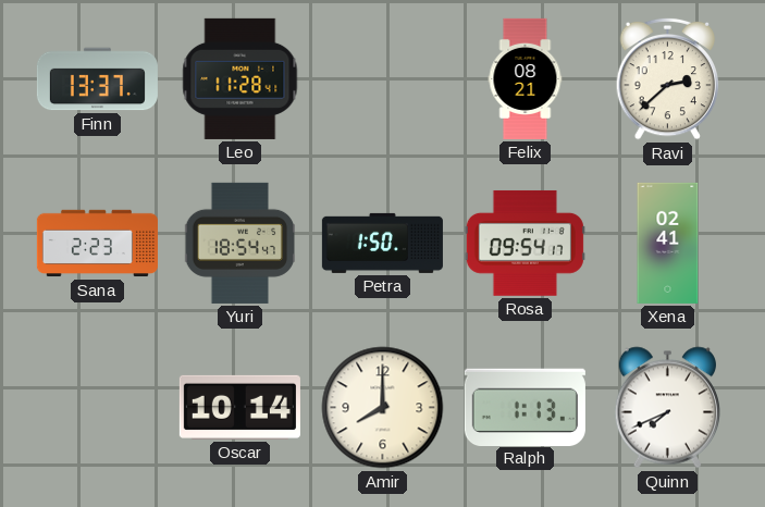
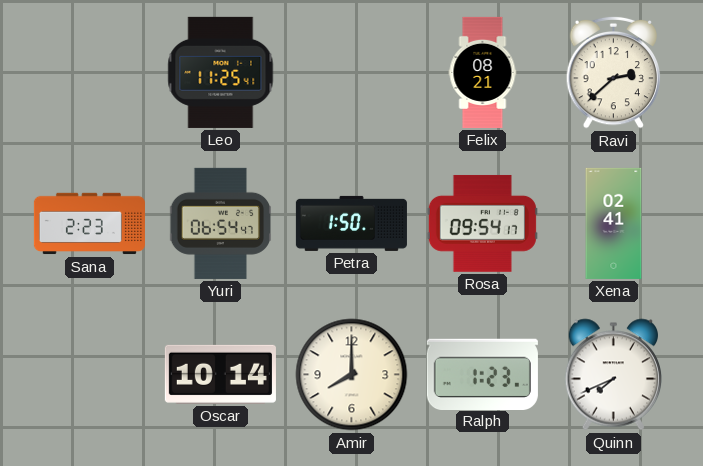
Finn: 13:37 -> none
Leo: 11:28 -> 11:25
Yuri: 18:54 -> 06:54
Ralph: 1:13 -> 1:23
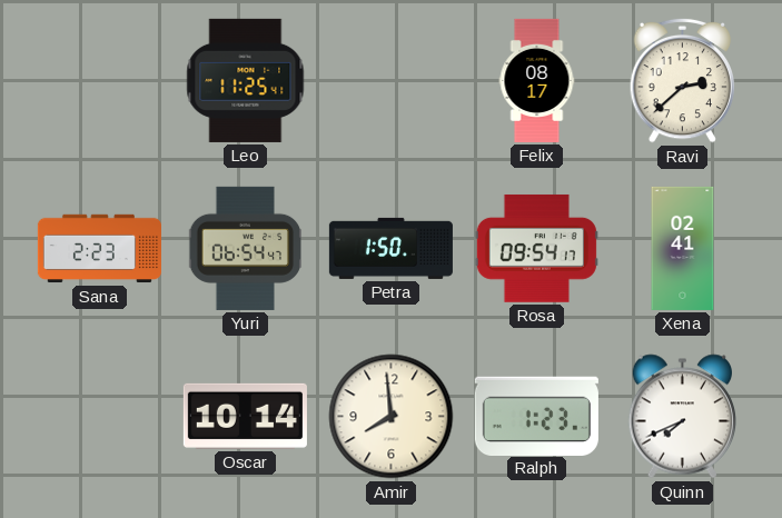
Felix: 08:21 -> 08:17
Amir: 8:00 -> 7:59
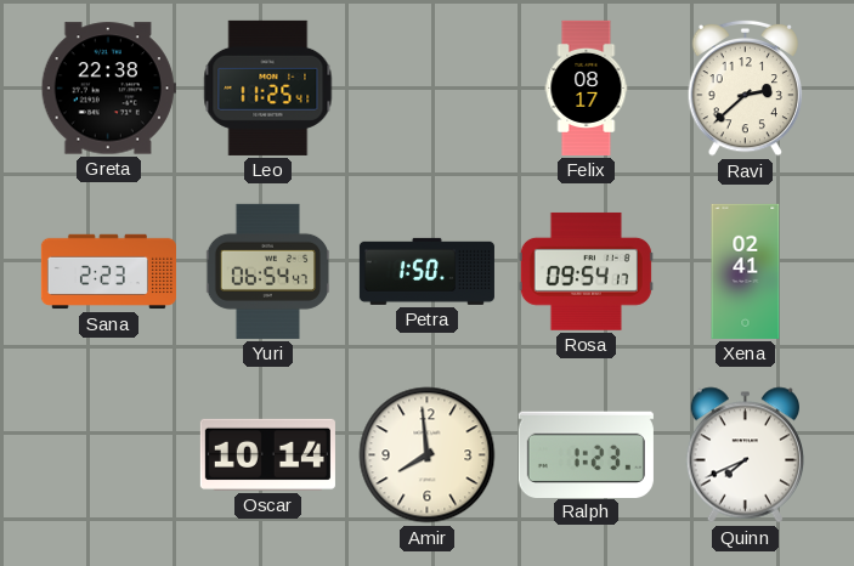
Greta: none -> 22:38
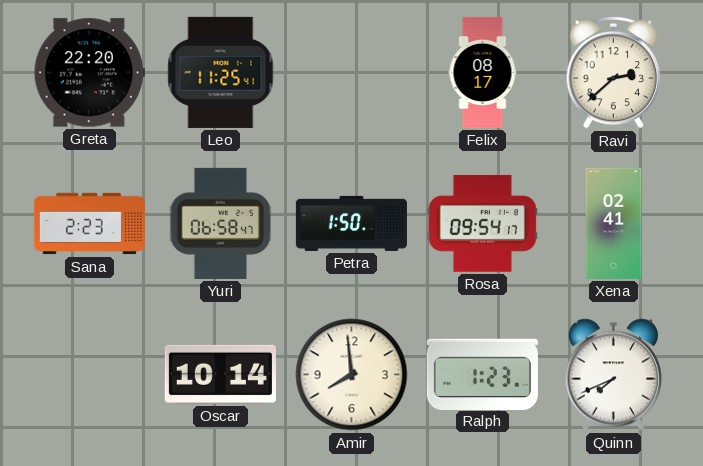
Greta: 22:38 -> 22:20
Yuri: 06:54 -> 06:58
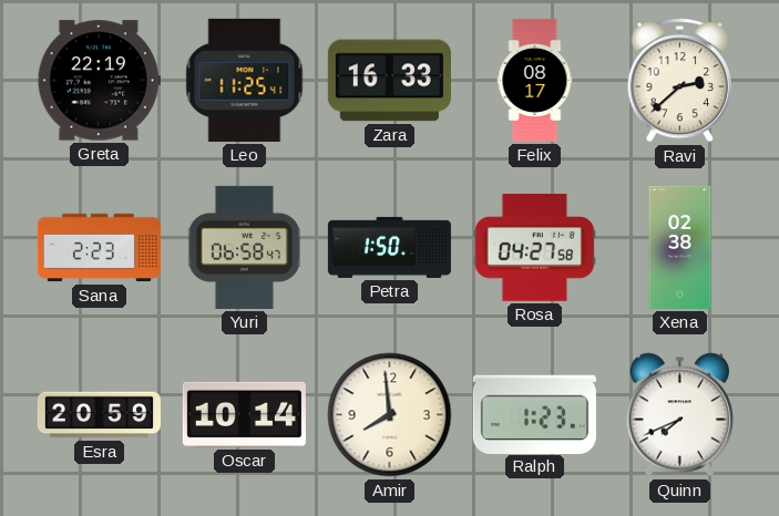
Greta: 22:20 -> 22:19
Zara: none -> 16:33
Rosa: 09:54 -> 04:27
Xena: 02:41 -> 02:38
Esra: none -> 20:59
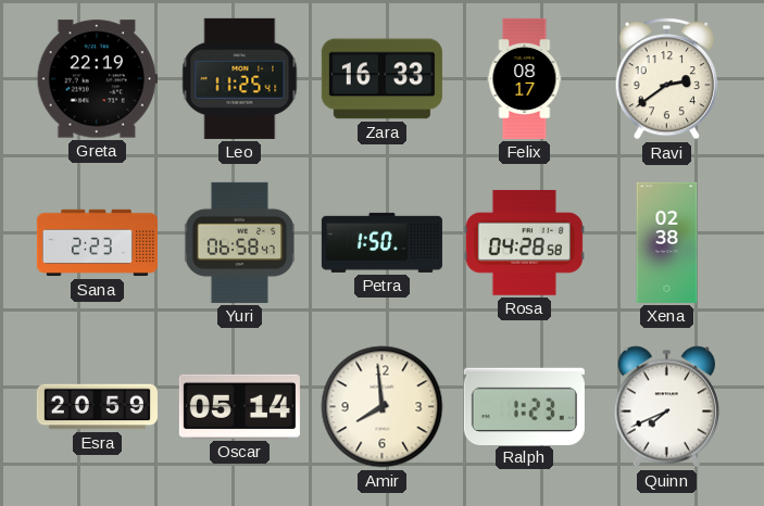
Ravi: 2:38 -> 2:39
Rosa: 04:27 -> 04:28
Oscar: 10:14 -> 05:14
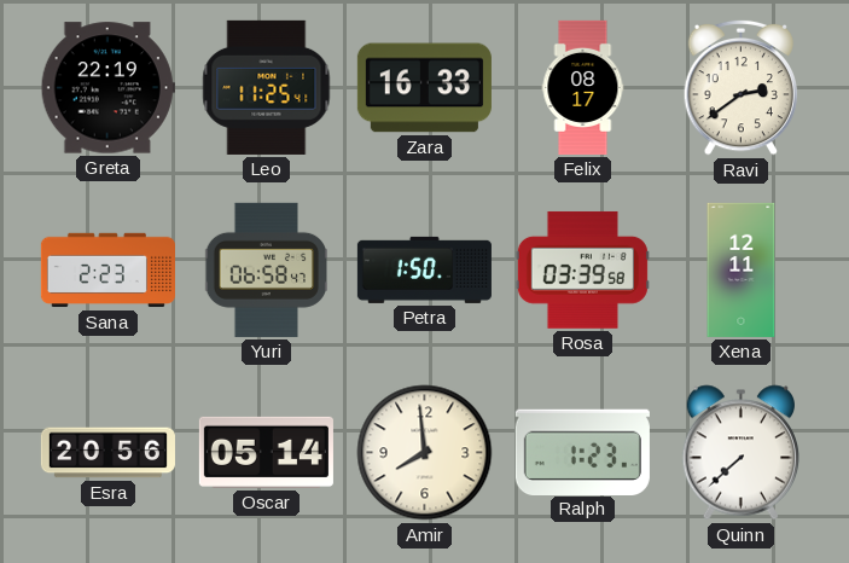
Rosa: 04:28 -> 03:39
Xena: 02:38 -> 12:11
Esra: 20:59 -> 20:56
Quinn: 7:41 -> 7:38
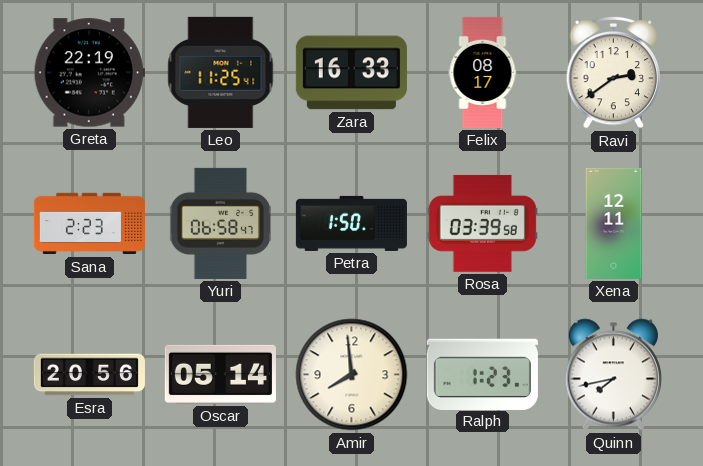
Quinn: 7:38 -> 7:43
